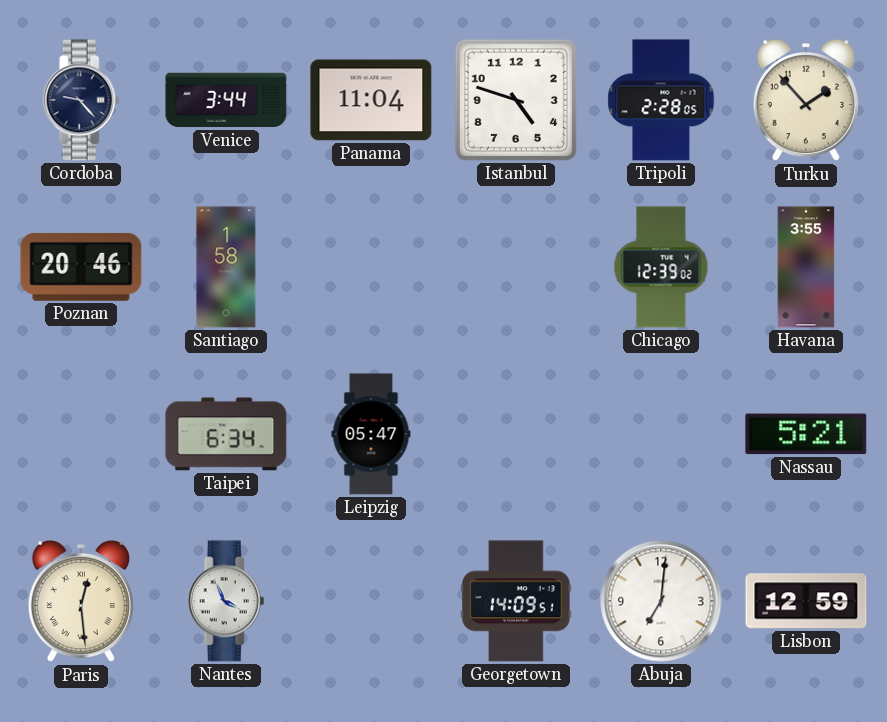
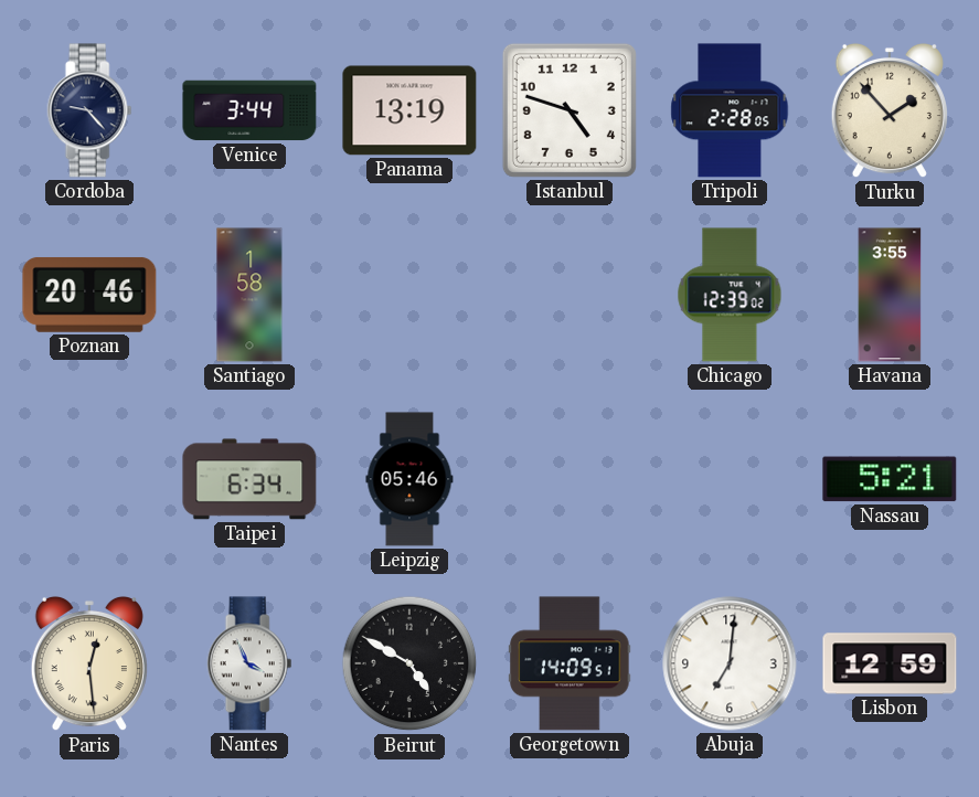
Panama: 11:04 -> 13:19
Leipzig: 05:47 -> 05:46
Beirut: none -> 4:50
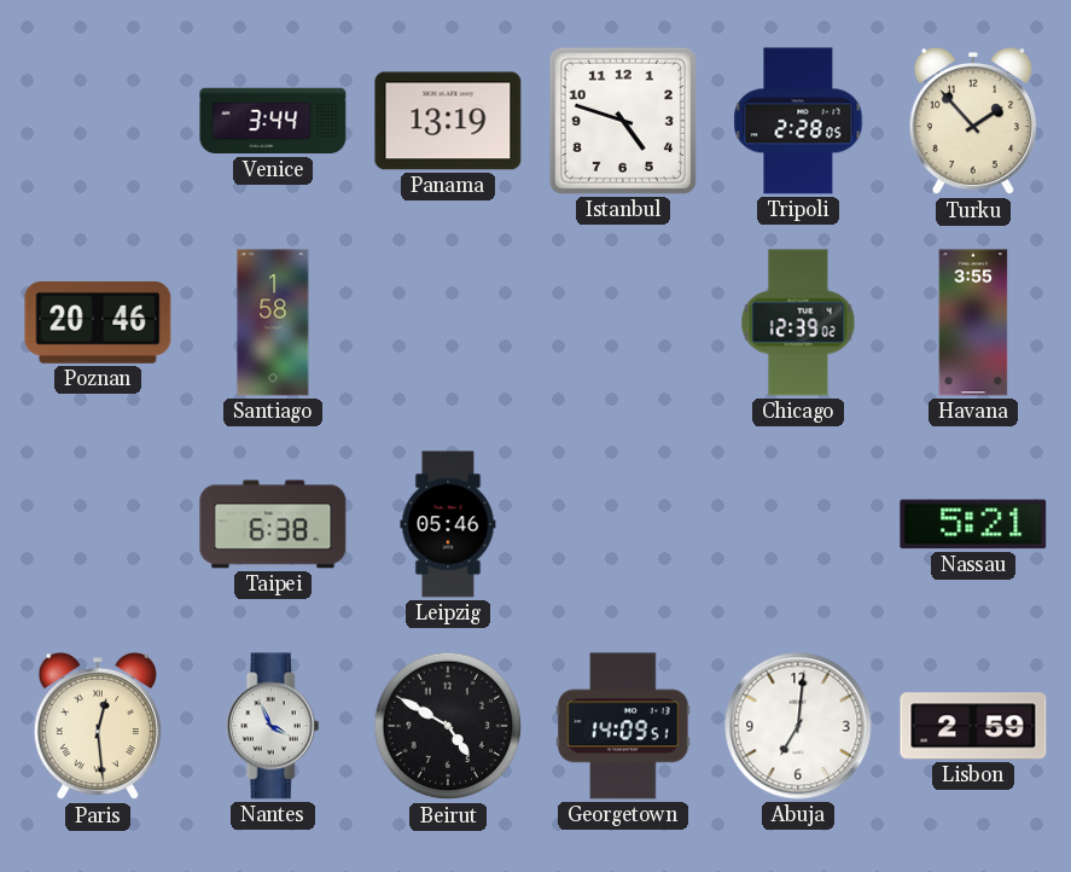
Cordoba: 9:23 -> none
Taipei: 6:34 -> 6:38
Lisbon: 12:59 -> 2:59
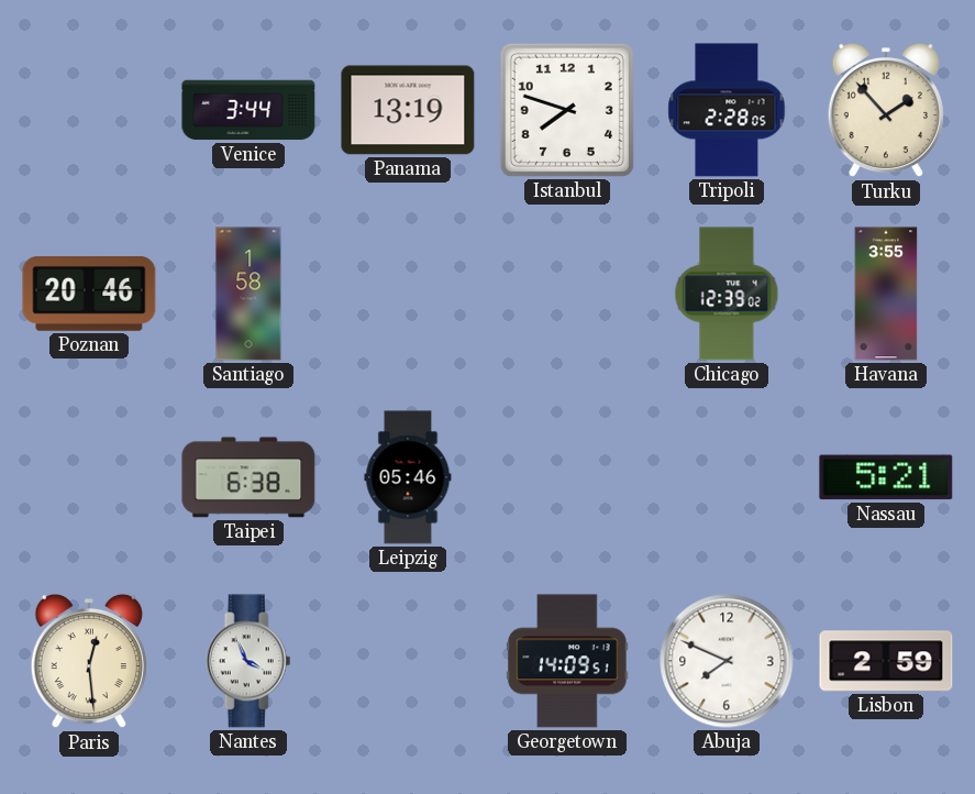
Istanbul: 4:48 -> 7:48
Beirut: 4:50 -> none
Abuja: 7:01 -> 7:49
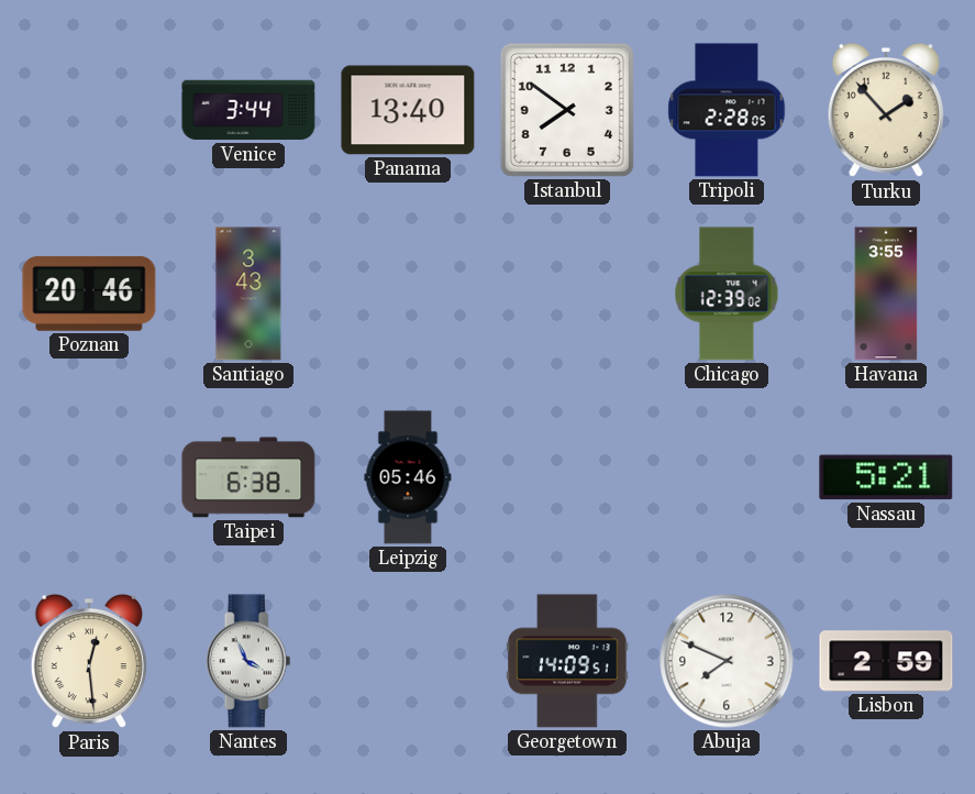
Panama: 13:19 -> 13:40
Istanbul: 7:48 -> 7:51
Santiago: 1:58 -> 3:43
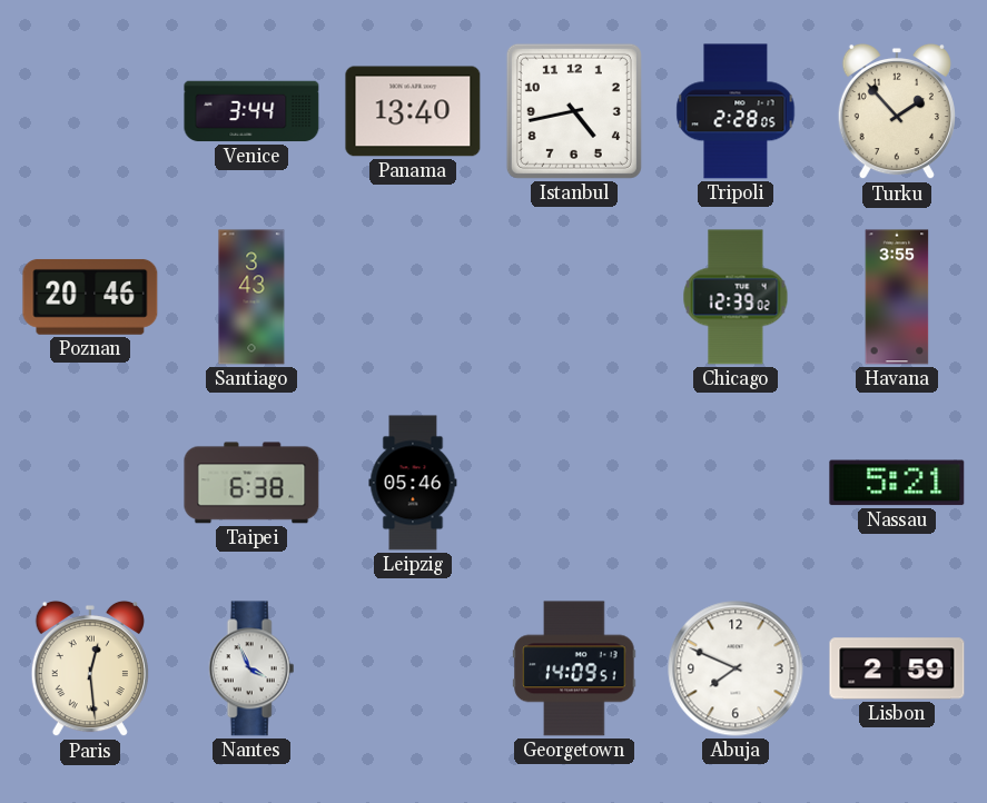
Istanbul: 7:51 -> 4:43
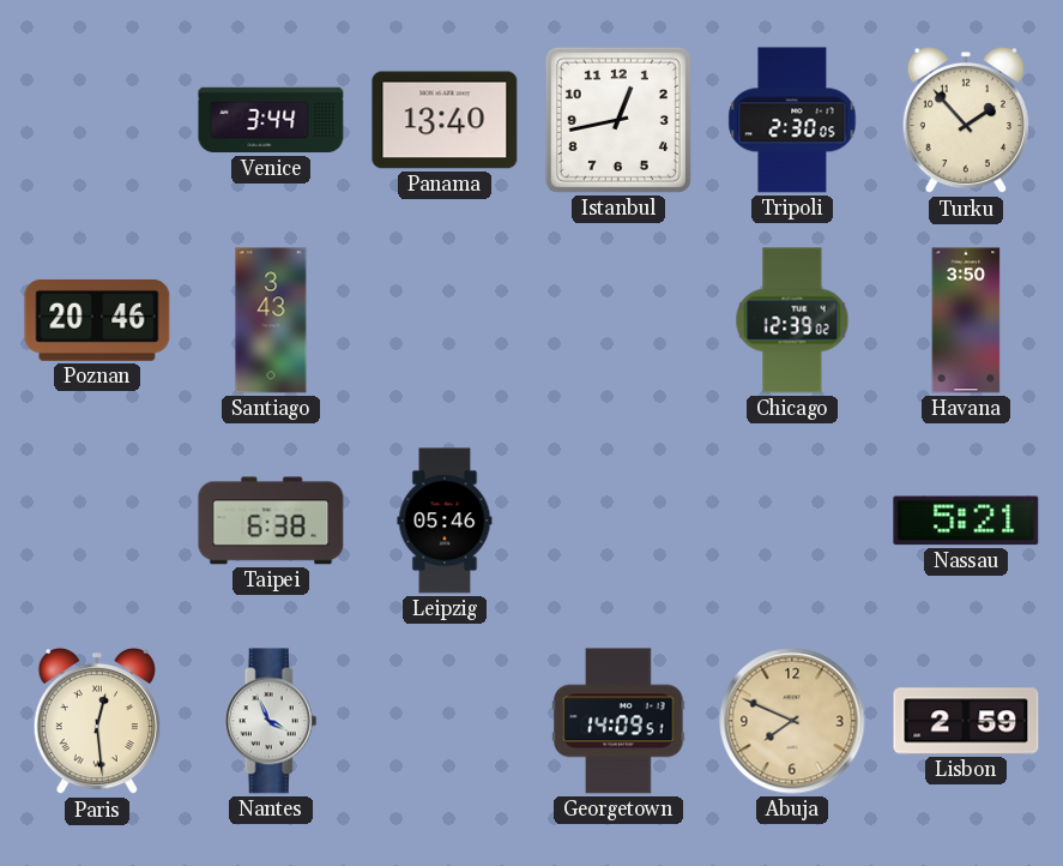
Istanbul: 4:43 -> 12:43
Tripoli: 2:28 -> 2:30
Havana: 3:55 -> 3:50
Abuja dial: white -> champagne
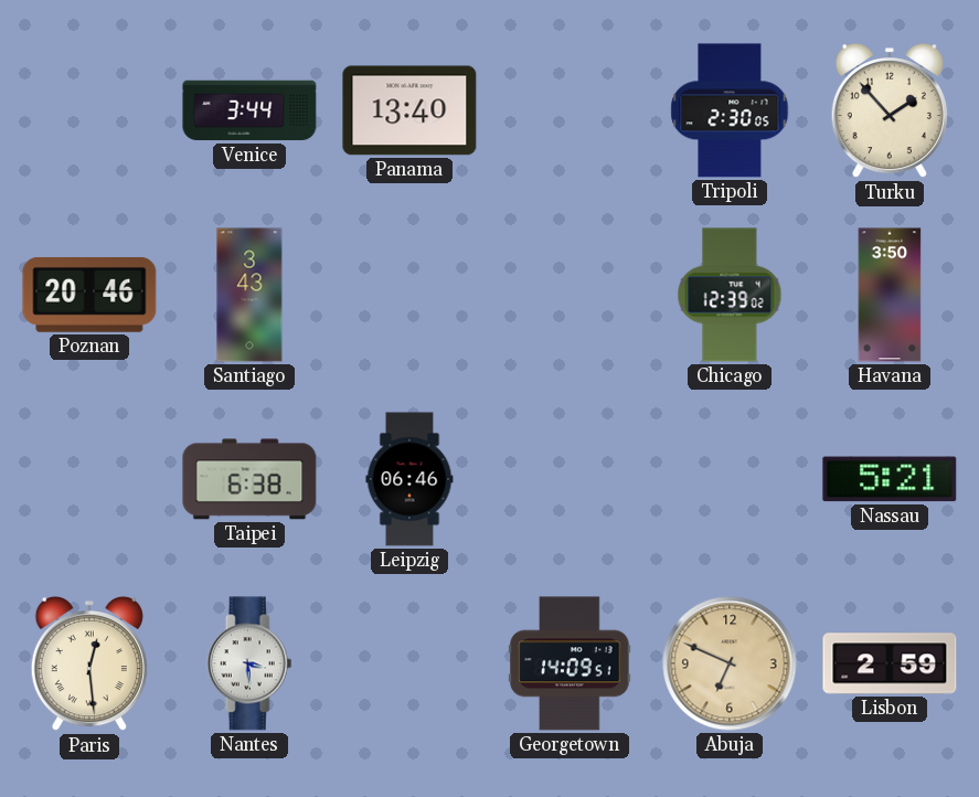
Istanbul: 12:43 -> none
Leipzig: 05:46 -> 06:46
Nantes: 3:56 -> 3:29
Abuja: 7:49 -> 6:49
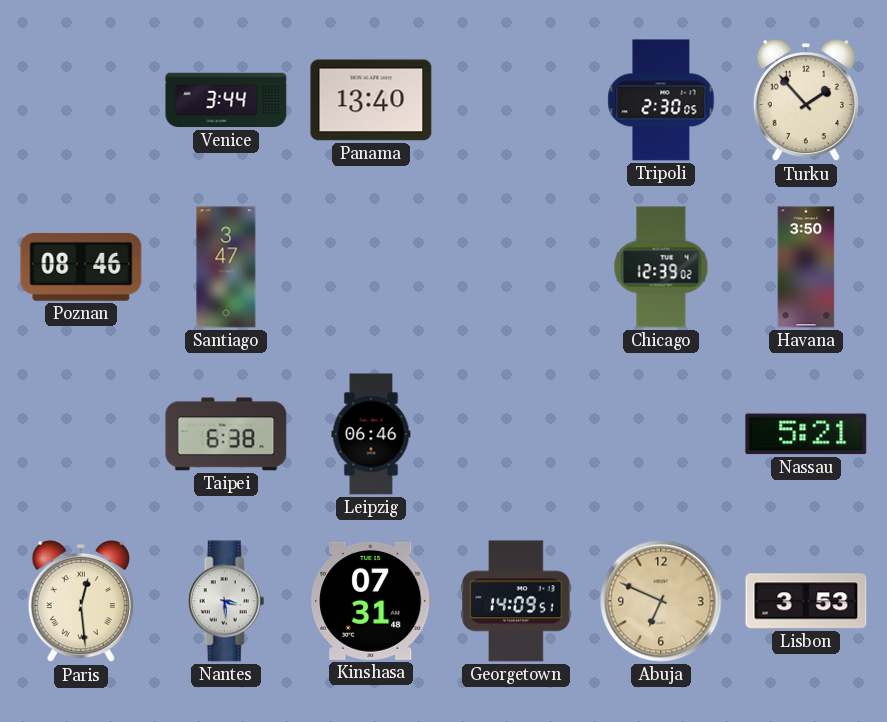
Poznan: 20:46 -> 08:46
Santiago: 3:43 -> 3:47
Kinshasa: none -> 07:31
Lisbon: 2:59 -> 3:53
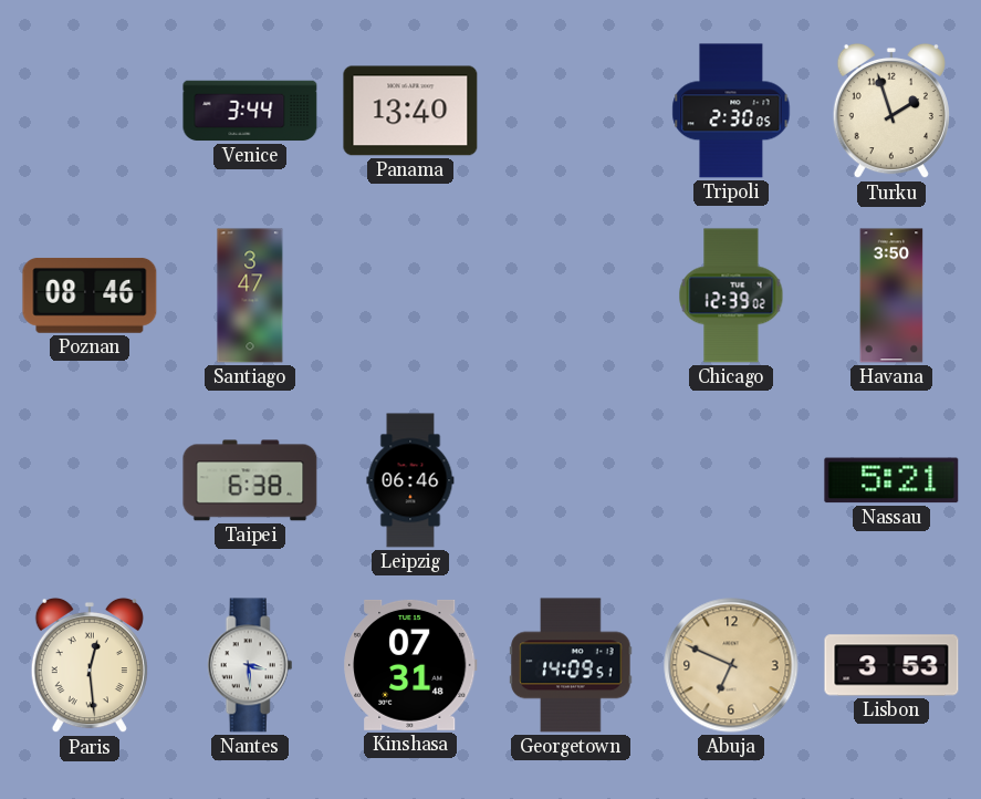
Turku: 1:53 -> 1:57
